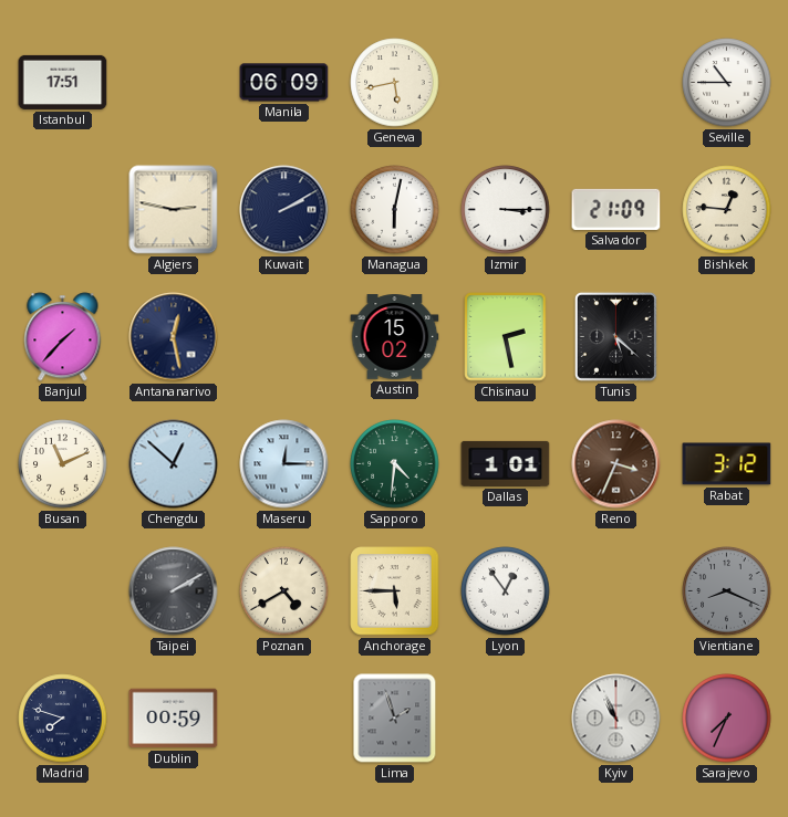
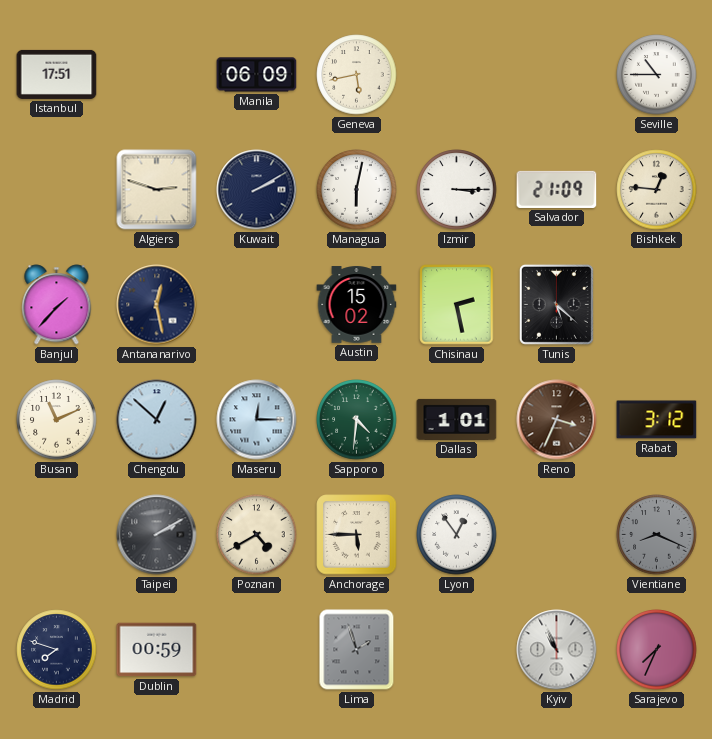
Algiers: 2:47 -> 2:48
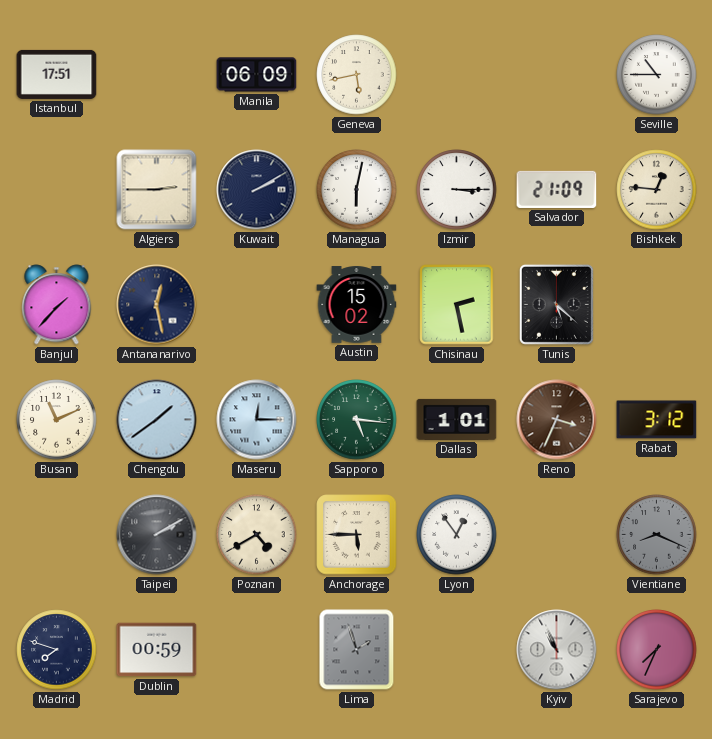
Algiers: 2:48 -> 2:45
Chengdu: 12:52 -> 1:39
Sapporo: 4:31 -> 5:16
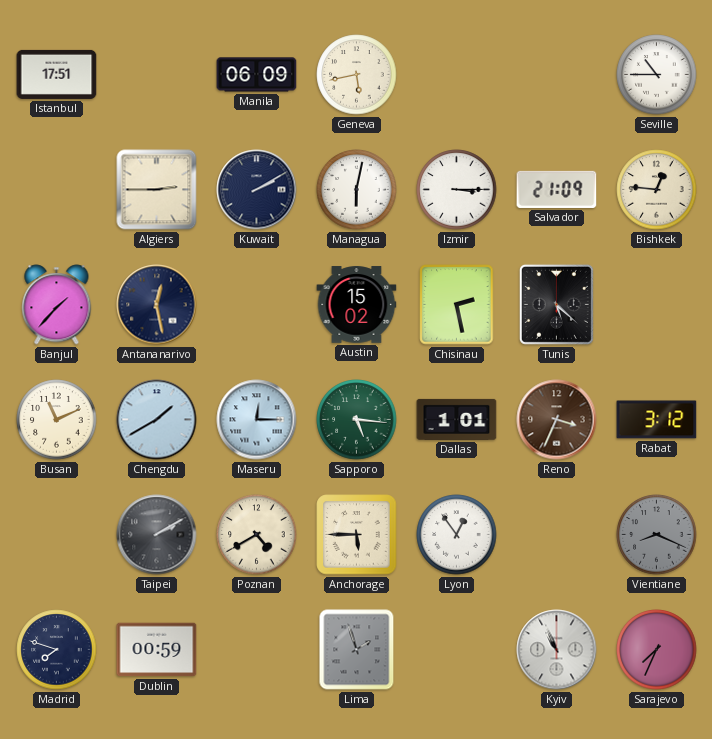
Chengdu: 1:39 -> 1:40
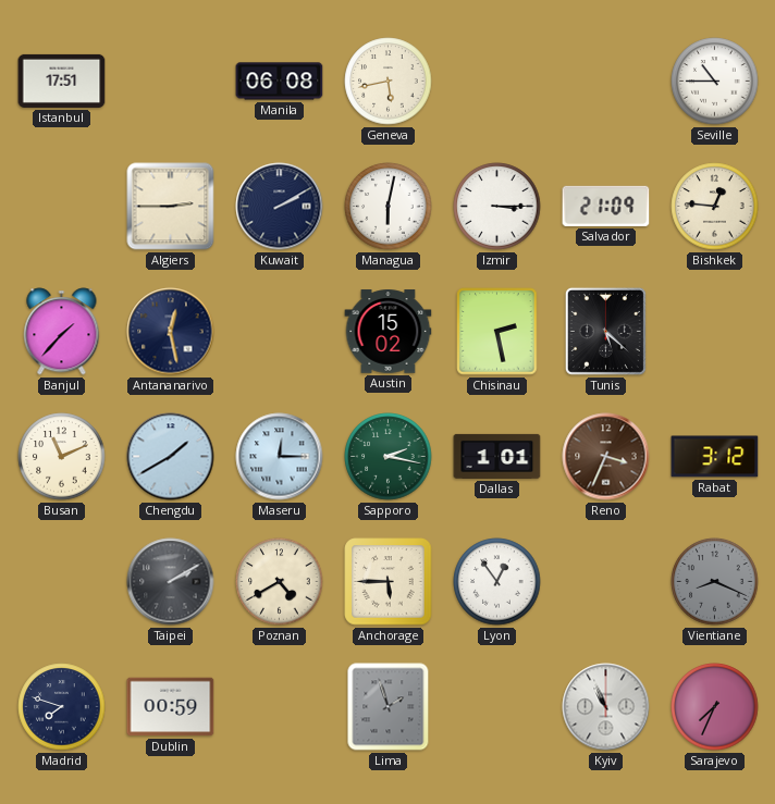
Manila: 06:09 -> 06:08
Sapporo: 5:16 -> 2:17
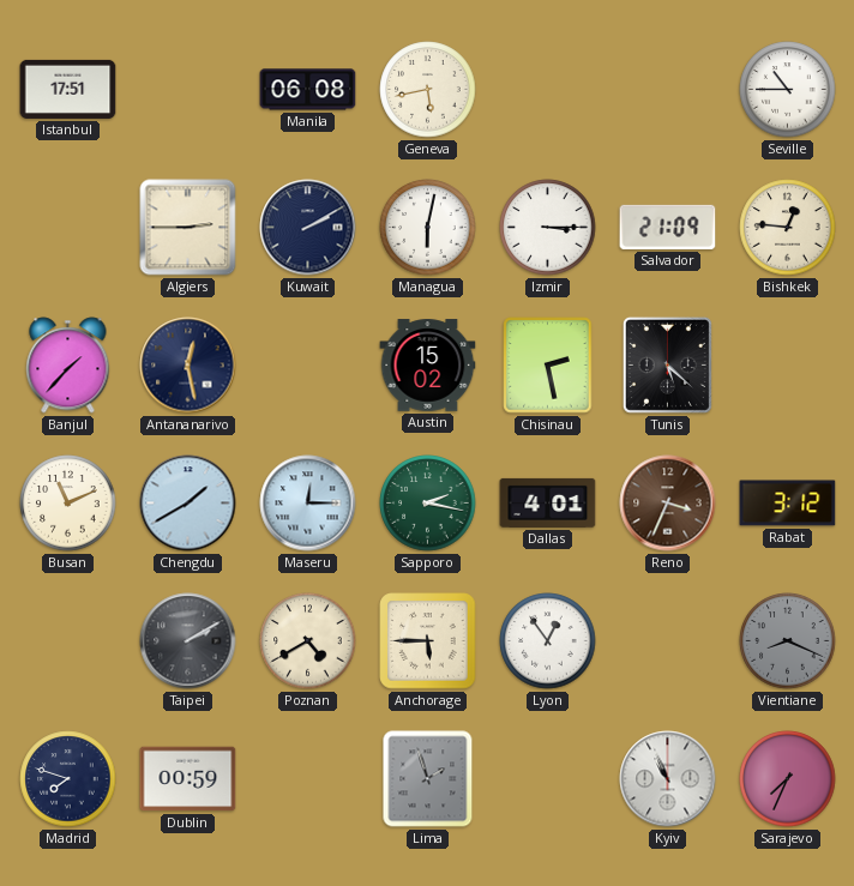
Dallas: 1:01 -> 4:01
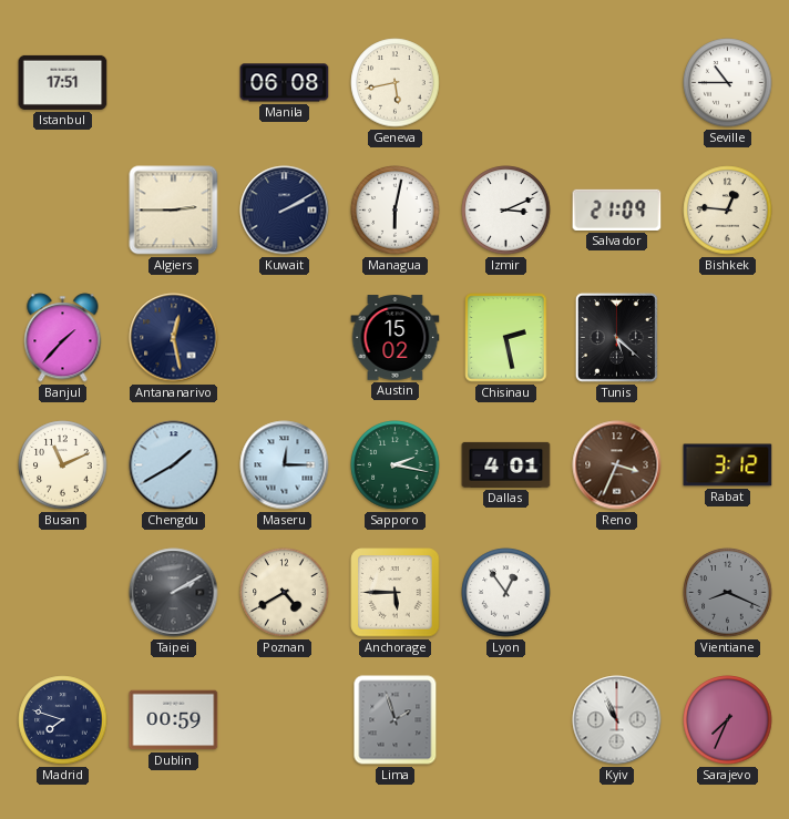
Izmir: 3:15 -> 3:11
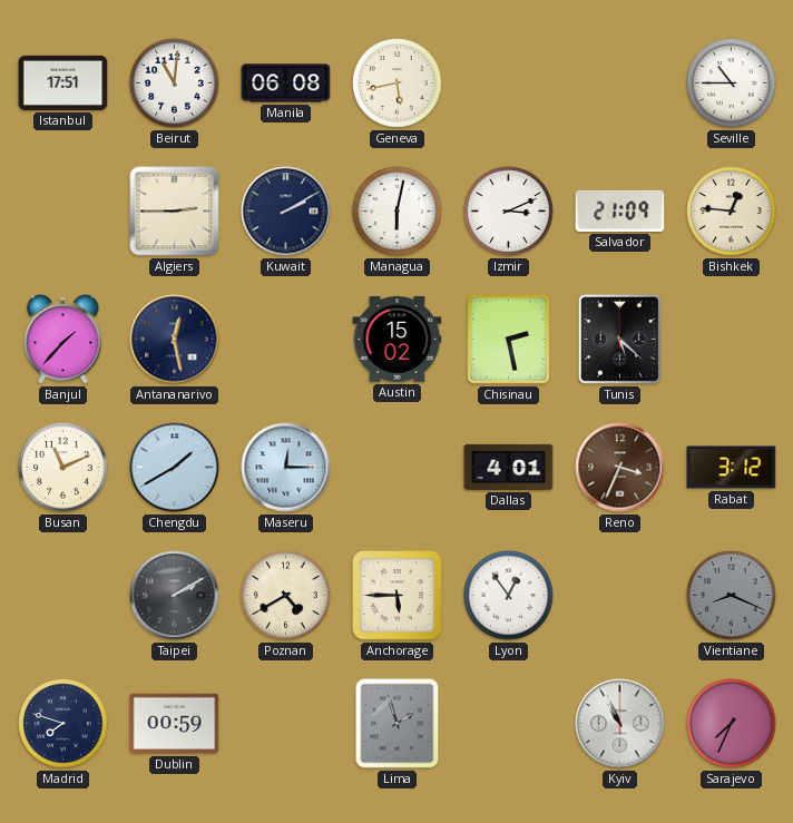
Beirut: none -> 11:01
Sapporo: 2:17 -> none
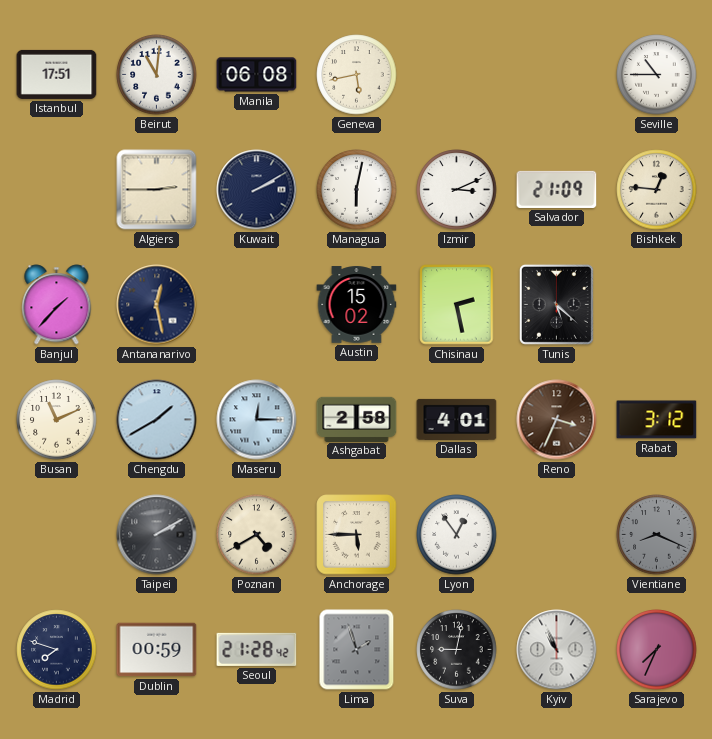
Ashgabat: none -> 2:58
Seoul: none -> 21:28
Suva: none -> 9:02
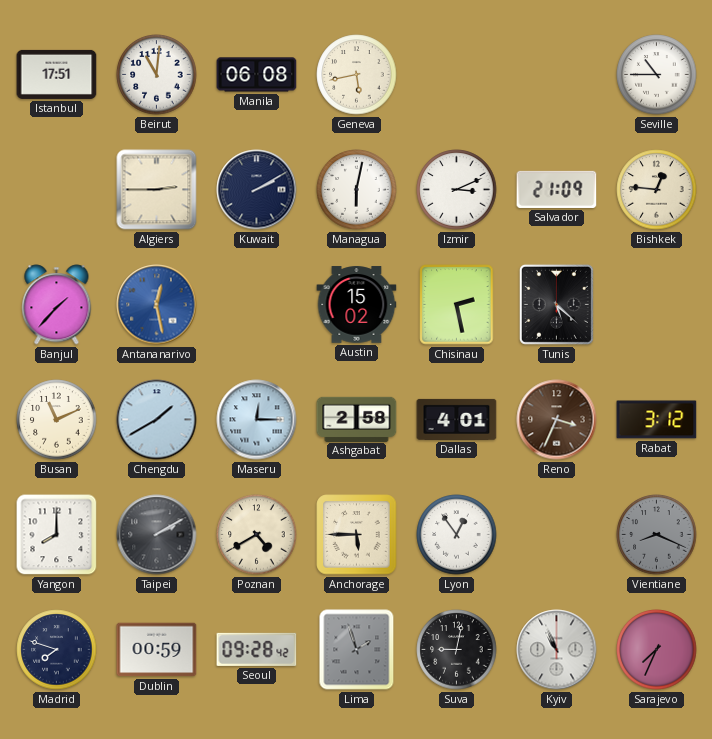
Antananarivo dial: navy -> blue
Yangon: none -> 8:00
Seoul: 21:28 -> 09:28
